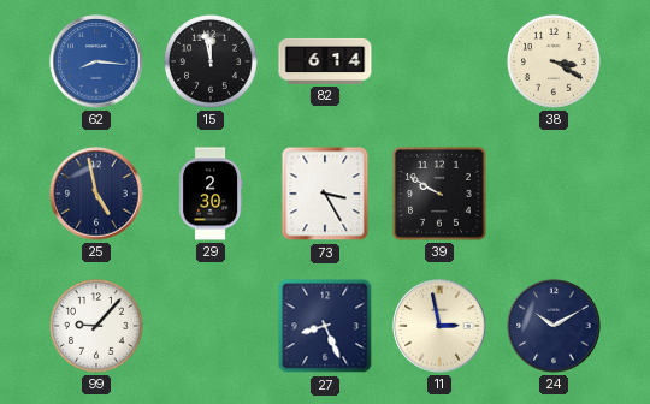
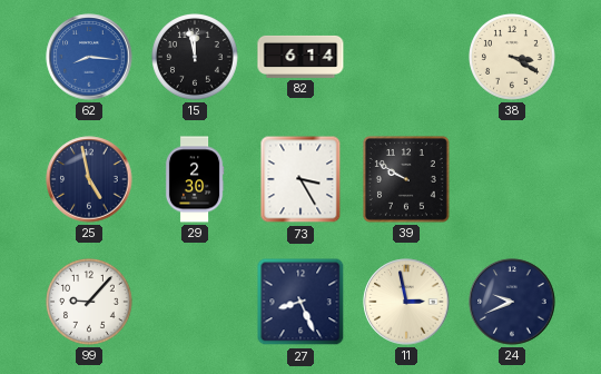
24: 10:10 -> 9:41
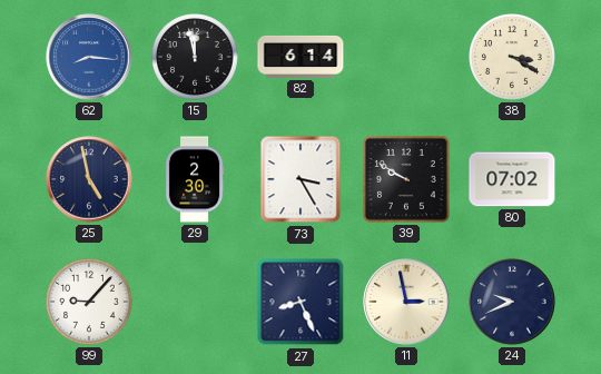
80: none -> 07:02
